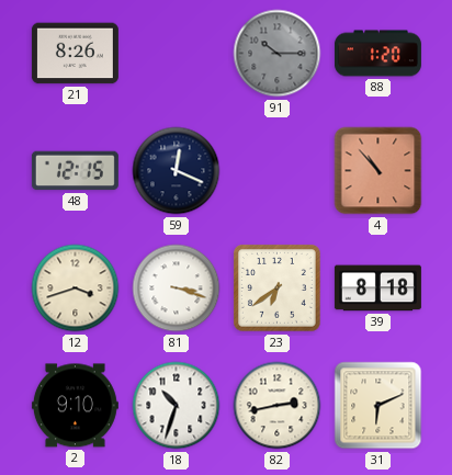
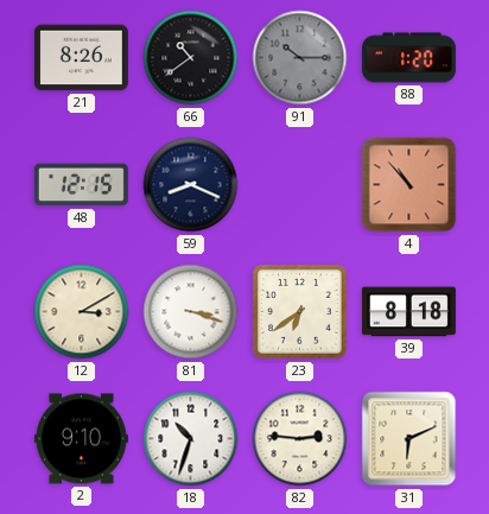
66: none -> 10:39
59: 12:19 -> 8:19
12: 3:42 -> 3:10
82: 2:43 -> 2:46
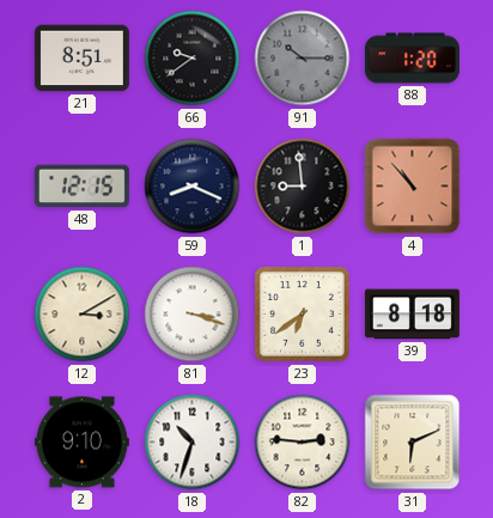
21: 8:26 -> 8:51
66: 10:39 -> 9:39
1: none -> 8:59
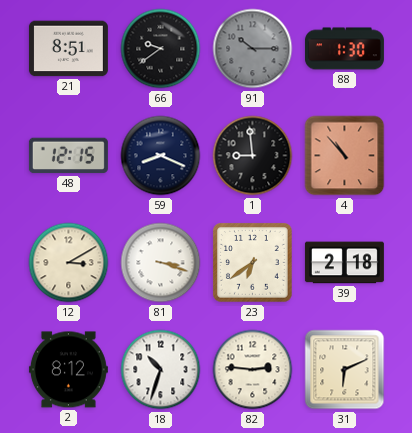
88: 1:20 -> 1:30
39: 8:18 -> 2:18
2: 9:10 -> 8:12
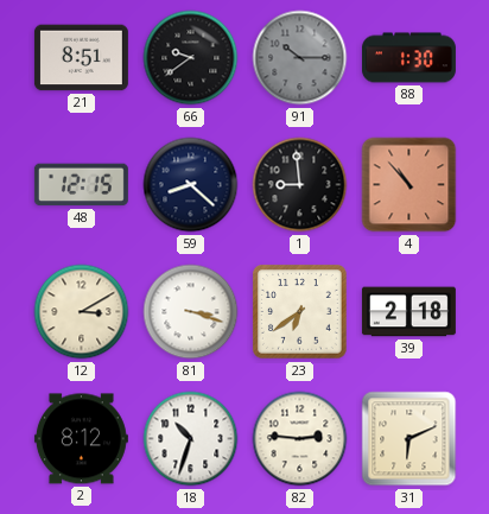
59: 8:19 -> 8:22
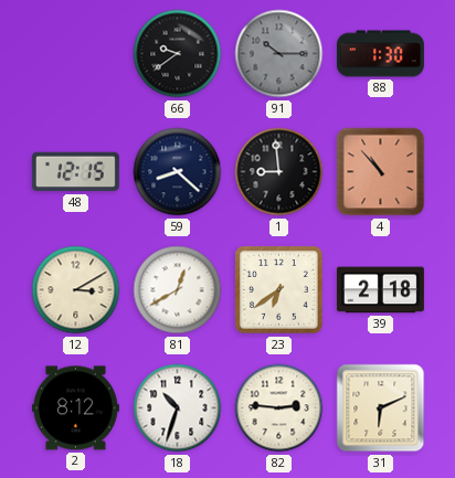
21: 8:51 -> none
81: 3:18 -> 12:40
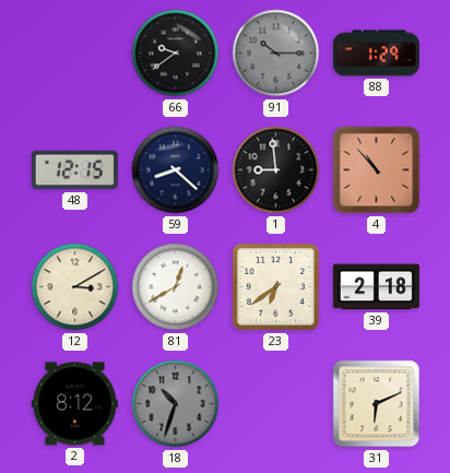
88: 1:30 -> 1:29
18 dial: white -> grey
82: 2:46 -> none
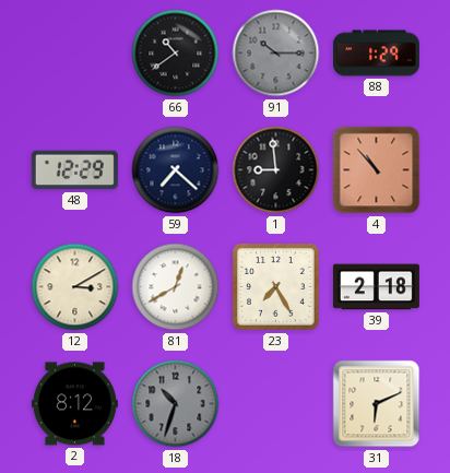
66: 9:39 -> 10:39
48: 12:15 -> 12:29
59: 8:22 -> 7:22
23: 6:39 -> 7:25
